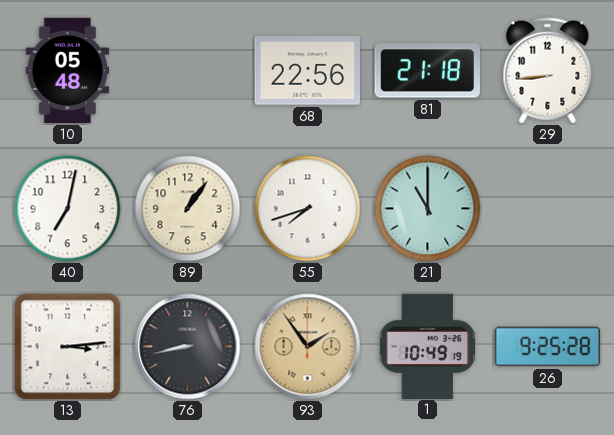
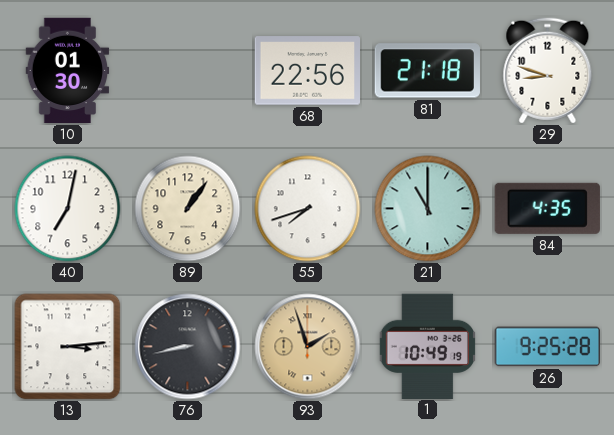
10: 05:48 -> 01:30
29: 8:44 -> 8:48
84: none -> 4:35
93: 1:54 -> 1:57
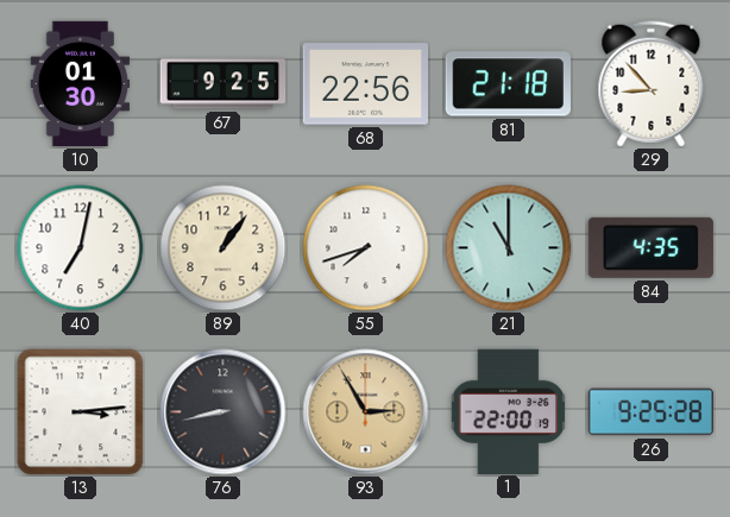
67: none -> 9:25
29: 8:48 -> 8:53
93: 1:57 -> 2:55
1: 10:49 -> 22:00
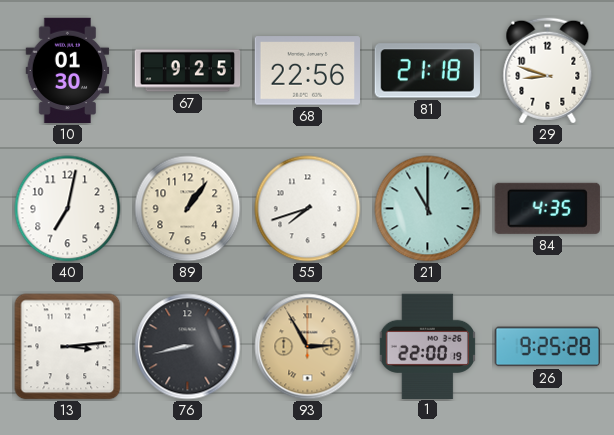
29: 8:53 -> 8:48
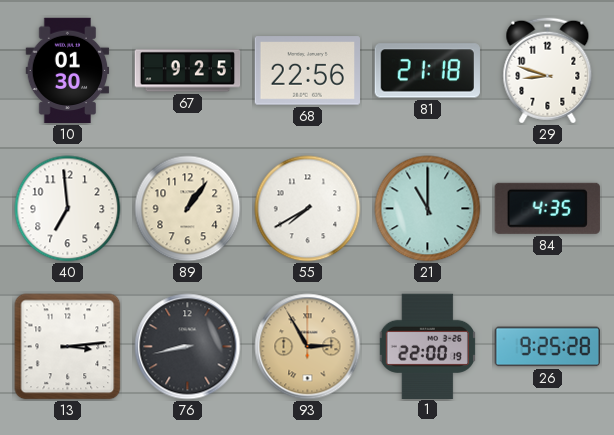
40: 7:02 -> 6:59
55: 7:42 -> 7:40
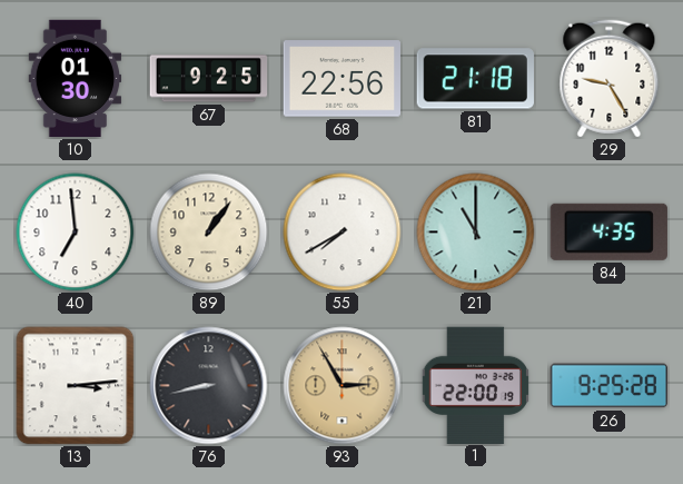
29: 8:48 -> 9:25
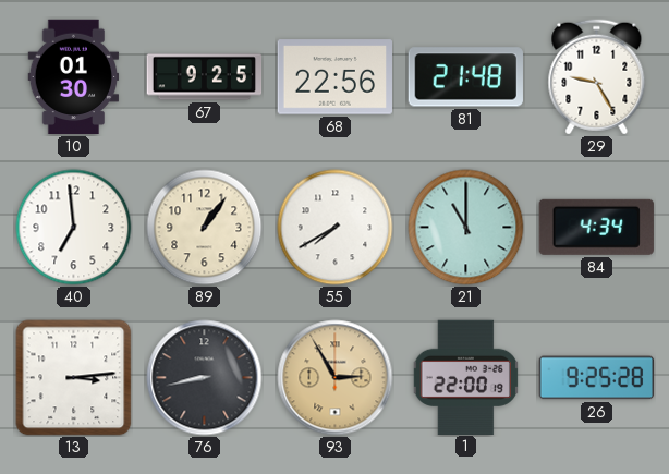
81: 21:18 -> 21:48
84: 4:35 -> 4:34
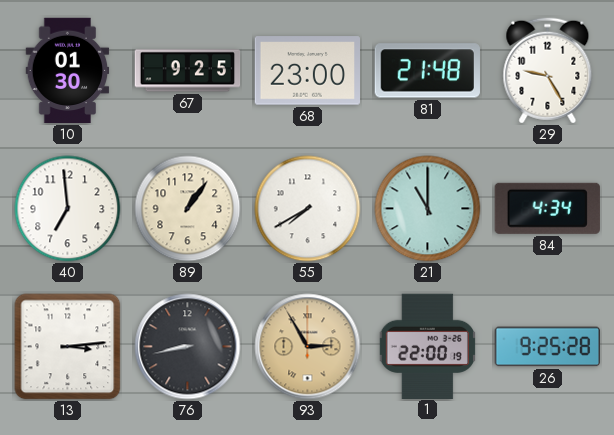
68: 22:56 -> 23:00
